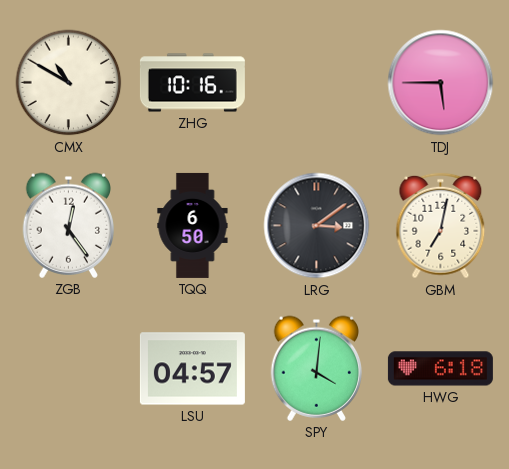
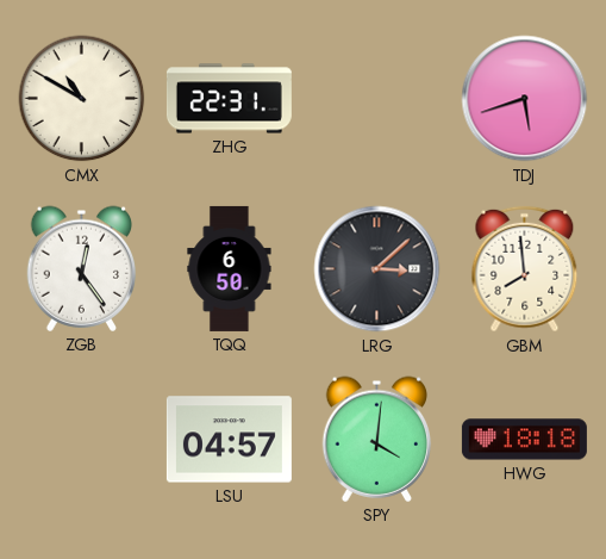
ZHG: 10:16 -> 22:31
TDJ: 5:45 -> 5:42
LRG: 3:09 -> 3:08
GBM: 7:02 -> 7:59
HWG: 6:18 -> 18:18
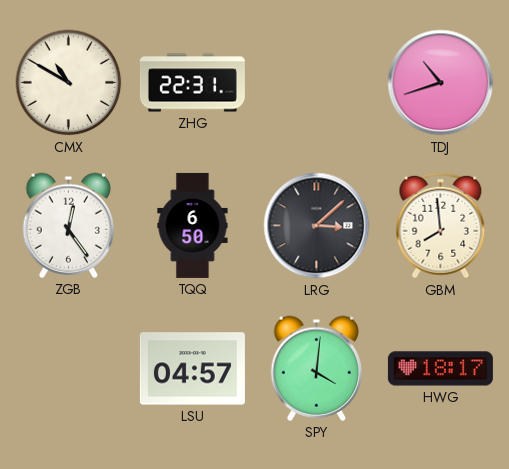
TDJ: 5:42 -> 10:42
HWG: 18:18 -> 18:17
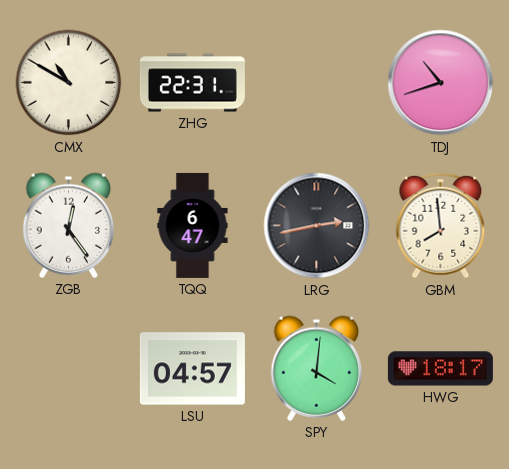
TQQ: 6:50 -> 6:47
LRG: 3:08 -> 2:43
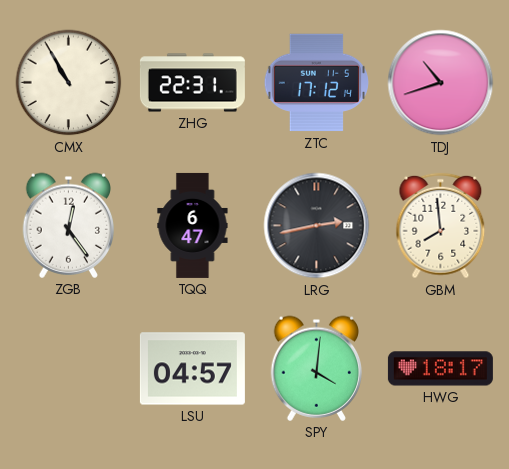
CMX: 10:50 -> 10:55
ZTC: none -> 17:12
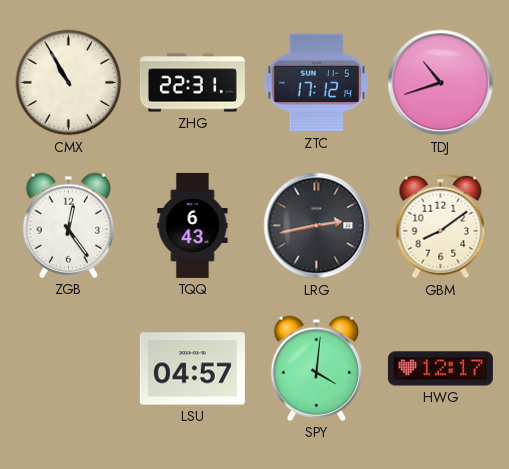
TQQ: 6:47 -> 6:43
GBM: 7:59 -> 8:09
HWG: 18:17 -> 12:17
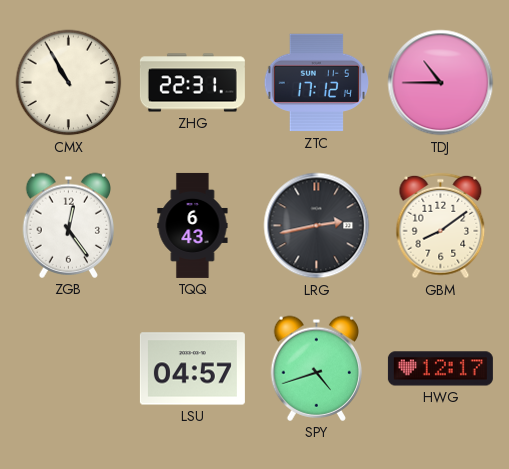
TDJ: 10:42 -> 10:45
SPY: 4:01 -> 4:42
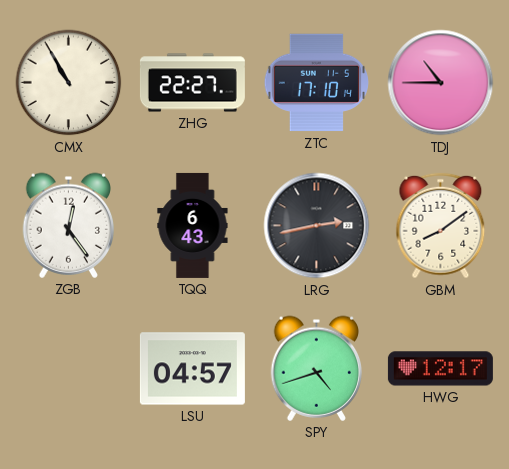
ZHG: 22:31 -> 22:27
ZTC: 17:12 -> 17:10
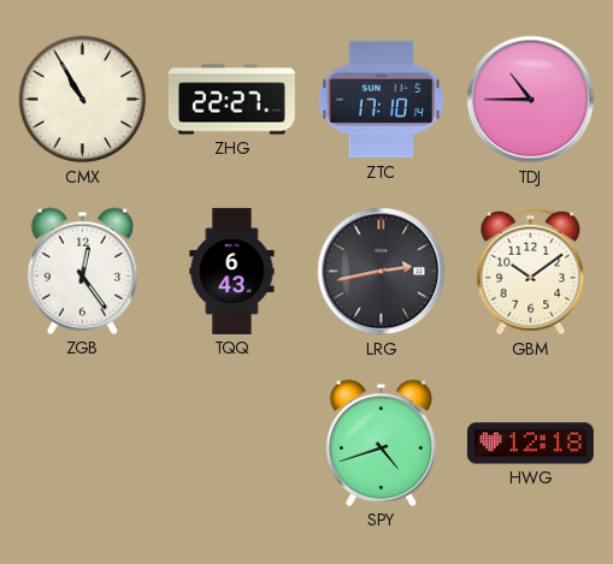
GBM: 8:09 -> 10:09
LSU: 04:57 -> none
HWG: 12:17 -> 12:18
